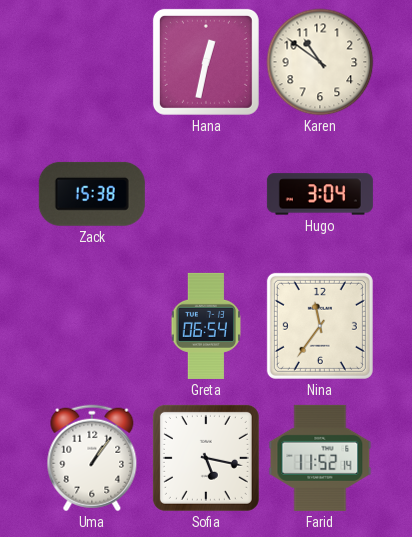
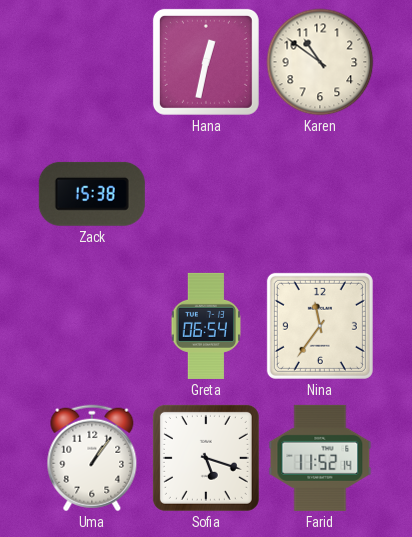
Hugo: 3:04 -> none
Sofia: 5:17 -> 5:18
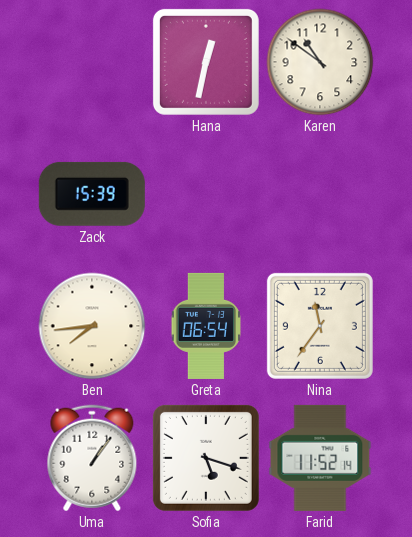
Zack: 15:38 -> 15:39
Ben: none -> 7:44
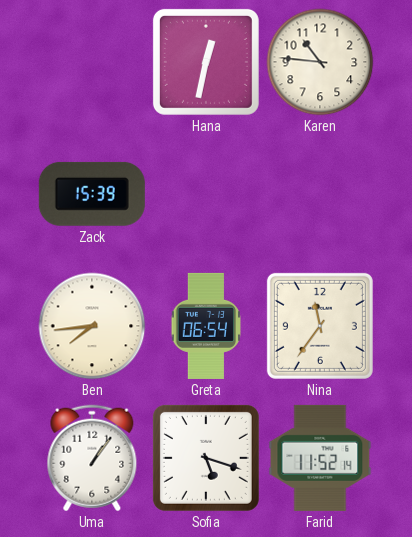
Karen: 10:51 -> 10:46
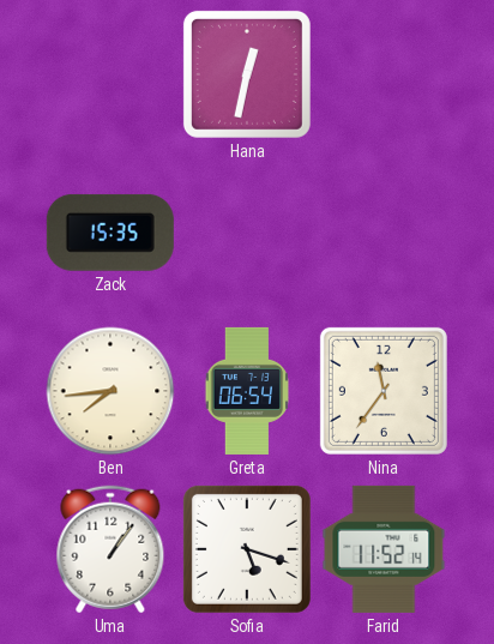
Karen: 10:46 -> none
Zack: 15:39 -> 15:35
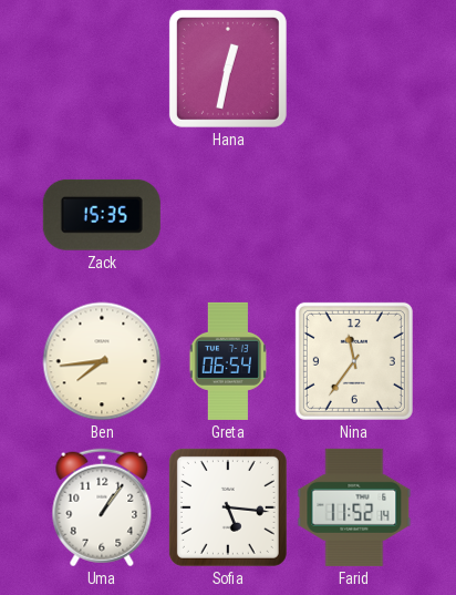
Sofia: 5:18 -> 5:16
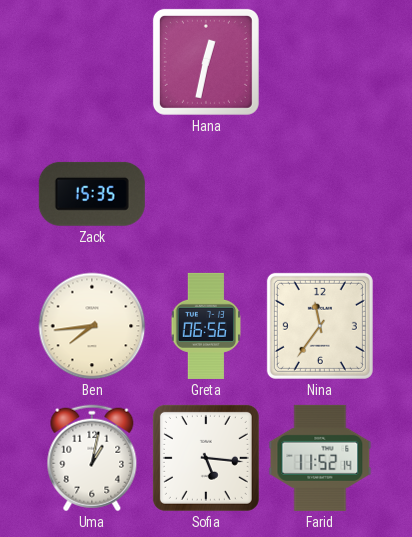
Greta: 06:54 -> 06:56
Uma: 1:06 -> 1:02
